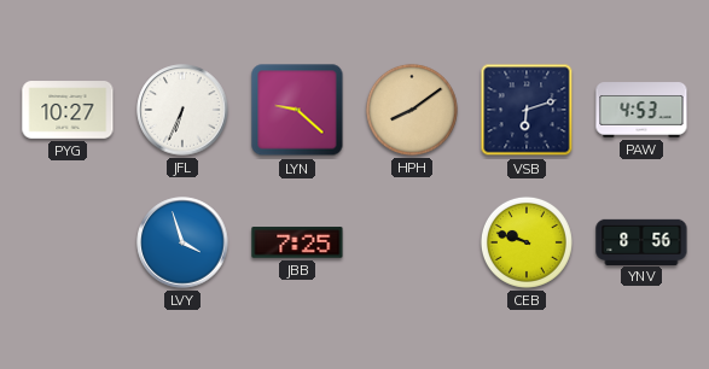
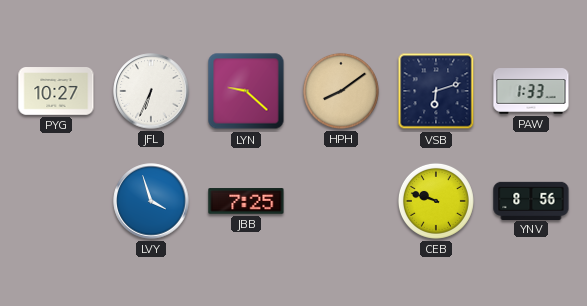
PAW: 4:53 -> 1:33
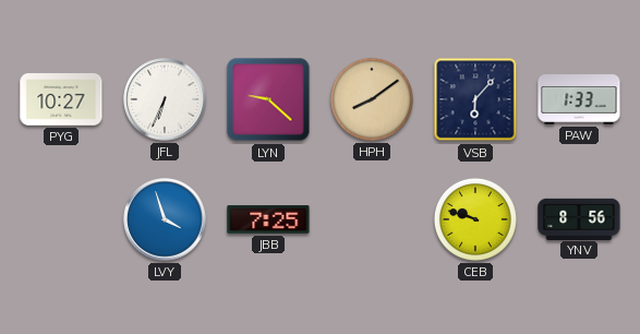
VSB: 6:12 -> 6:07
